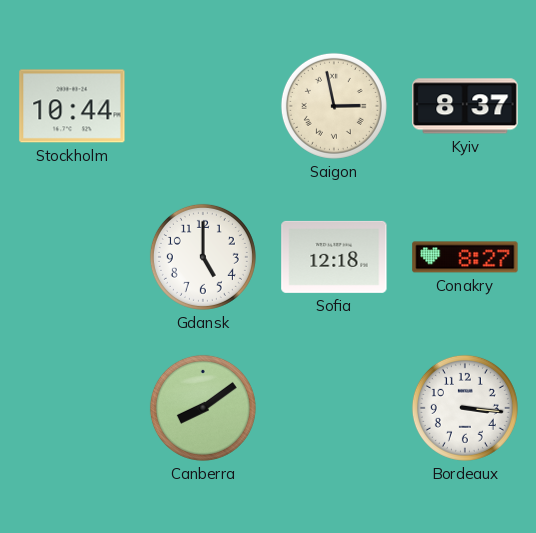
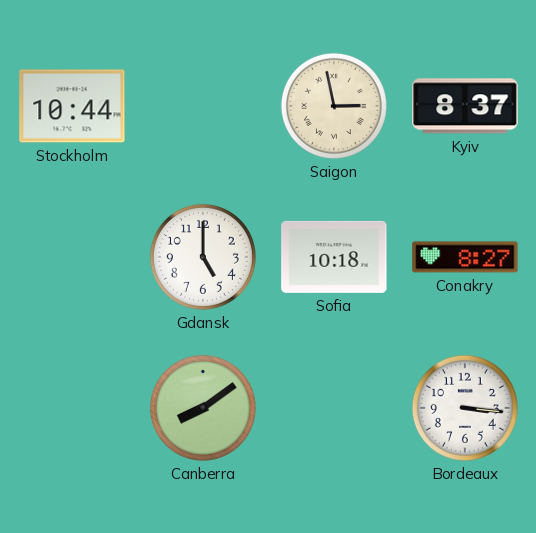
Sofia: 12:18 -> 10:18
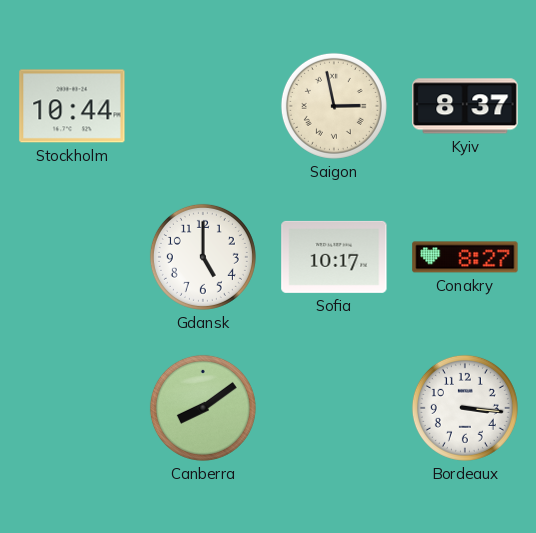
Sofia: 10:18 -> 10:17
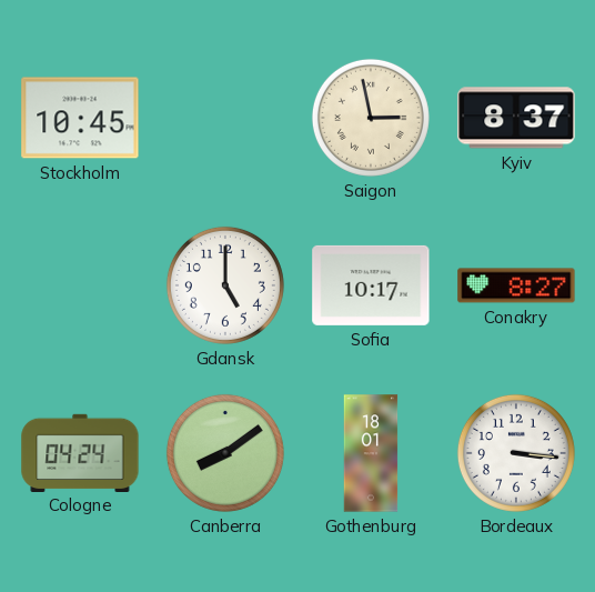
Stockholm: 10:44 -> 10:45
Cologne: none -> 04:24
Gothenburg: none -> 18:01
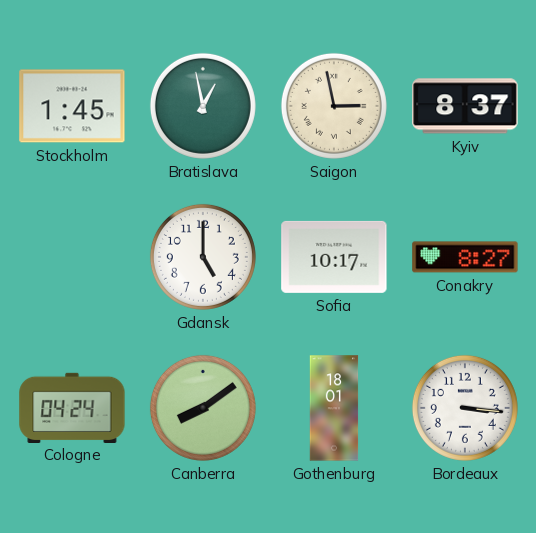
Stockholm: 10:45 -> 1:45
Bratislava: none -> 12:58
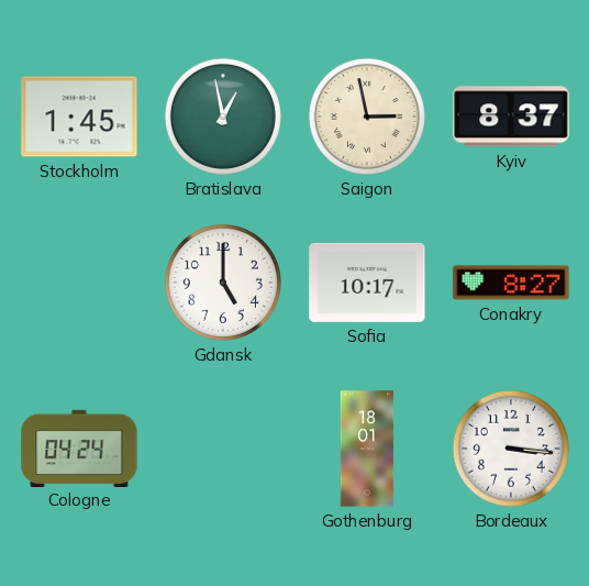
Canberra: 8:09 -> none
